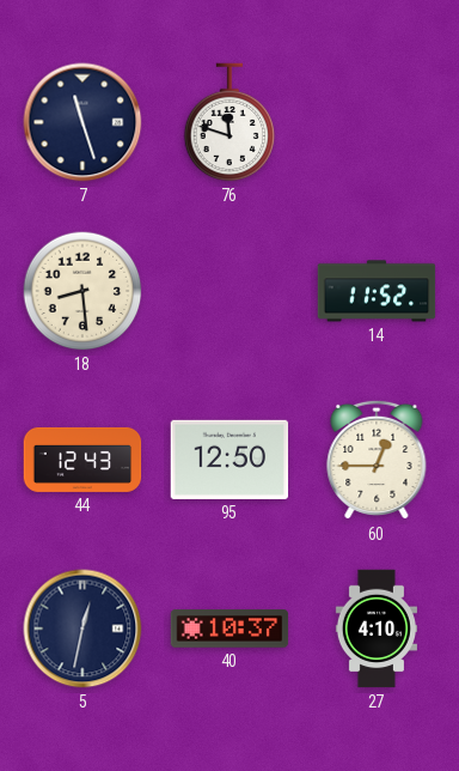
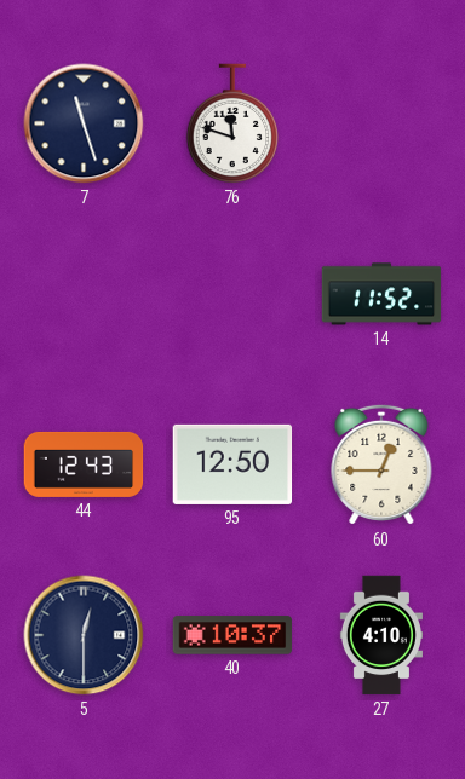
18: 8:29 -> none
5: 12:32 -> 12:30
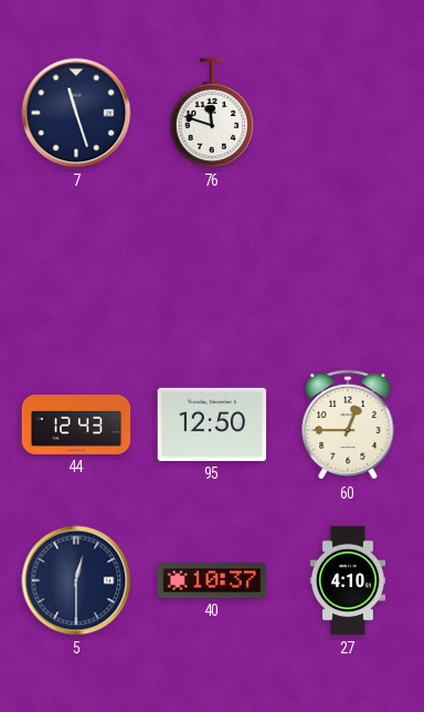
14: 11:52 -> none
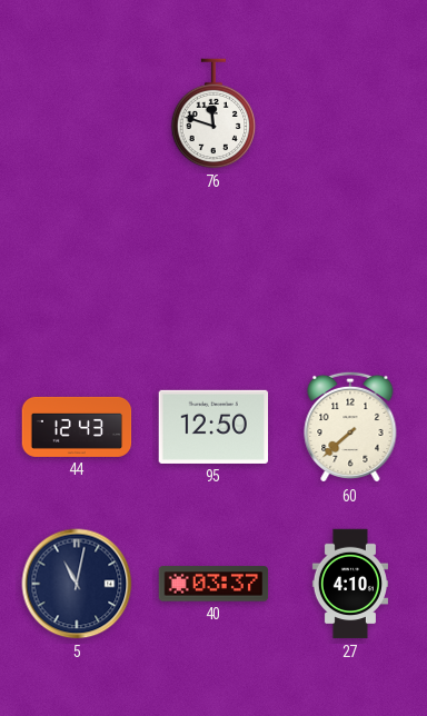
7: 11:27 -> none
60: 12:45 -> 7:38
5: 12:30 -> 11:02
40: 10:37 -> 03:37
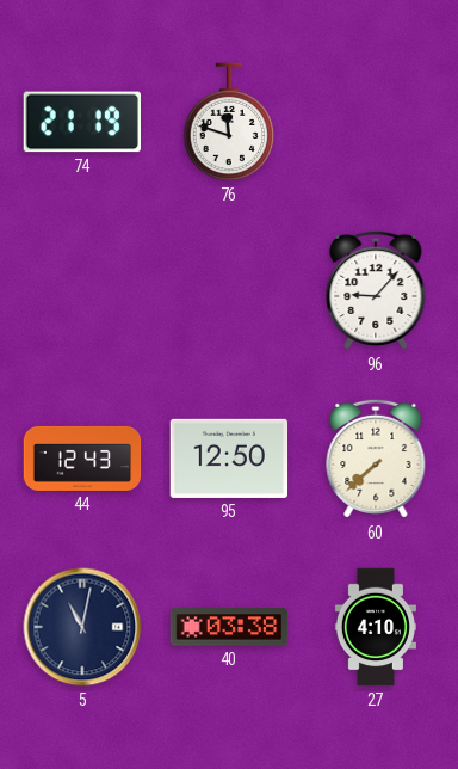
74: none -> 21:19
96: none -> 9:07
40: 03:37 -> 03:38
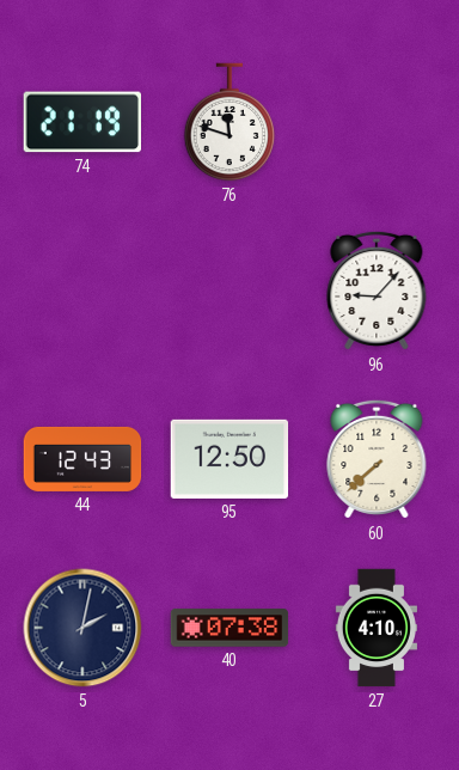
5: 11:02 -> 2:02
40: 03:38 -> 07:38
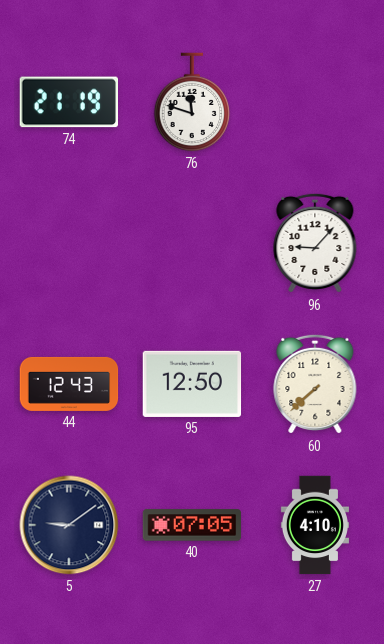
5: 2:02 -> 9:09
40: 07:38 -> 07:05
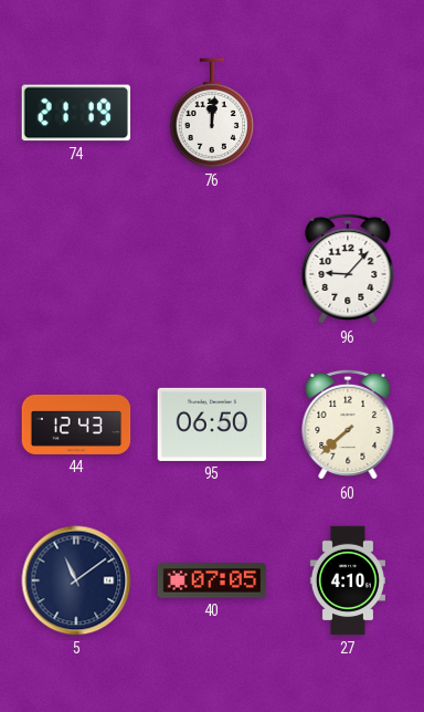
76: 11:48 -> 12:01
95: 12:50 -> 06:50
5: 9:09 -> 11:09
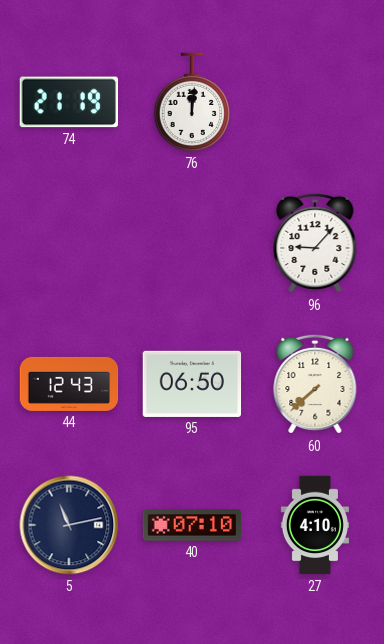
5: 11:09 -> 11:13
40: 07:05 -> 07:10
